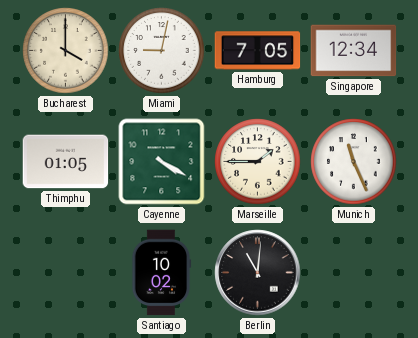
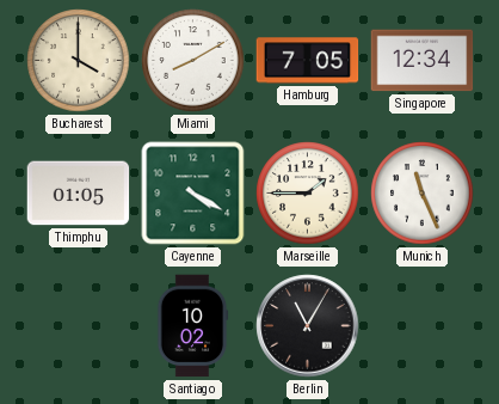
Miami: 9:02 -> 8:10
Berlin: 11:01 -> 11:05
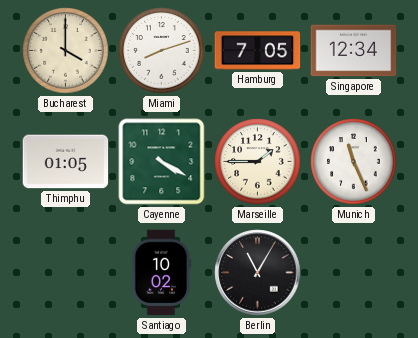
Miami: 8:10 -> 8:12
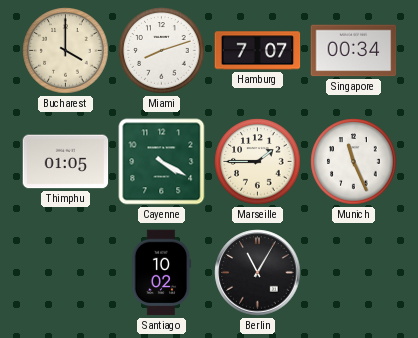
Hamburg: 7:05 -> 7:07
Singapore: 12:34 -> 00:34
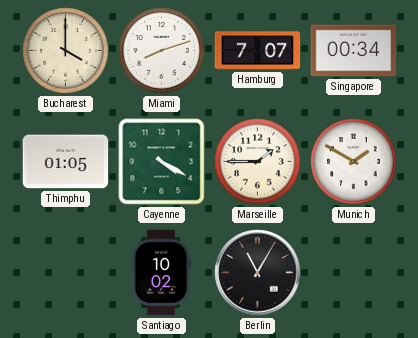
Munich: 11:26 -> 1:50
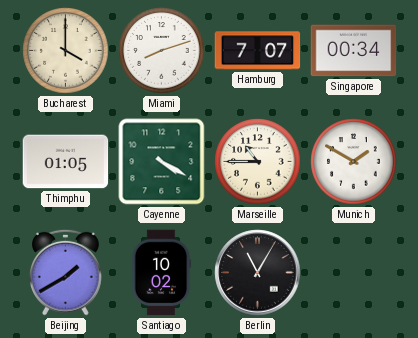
Marseille: 1:45 -> 10:45
Beijing: none -> 1:40
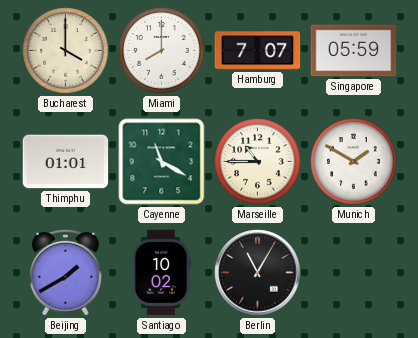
Miami: 8:12 -> 8:00
Singapore: 00:34 -> 05:59
Thimphu: 01:05 -> 01:01
Cayenne: 4:20 -> 11:20
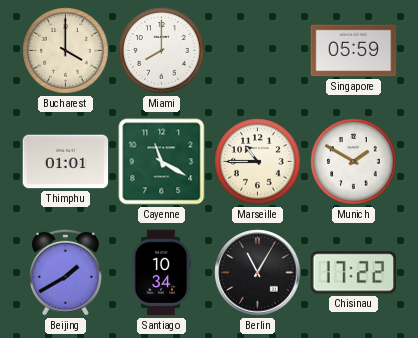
Hamburg: 7:07 -> none
Santiago: 10:02 -> 10:34
Chisinau: none -> 17:22
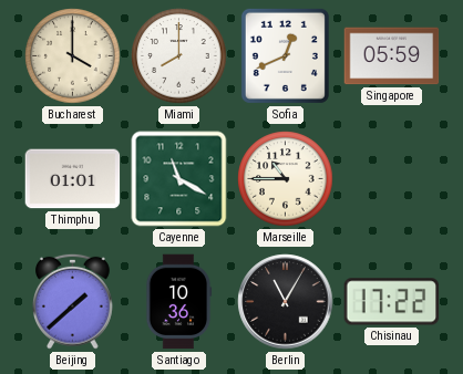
Sofia: none -> 12:41
Munich: 1:50 -> none
Beijing: 1:40 -> 1:38
Santiago: 10:34 -> 10:36
